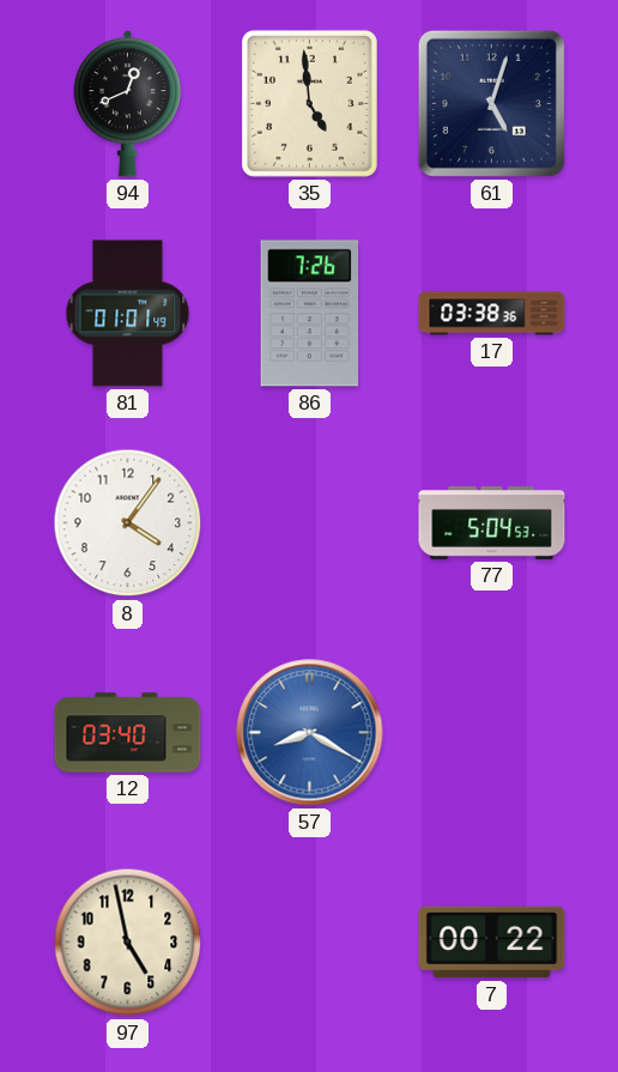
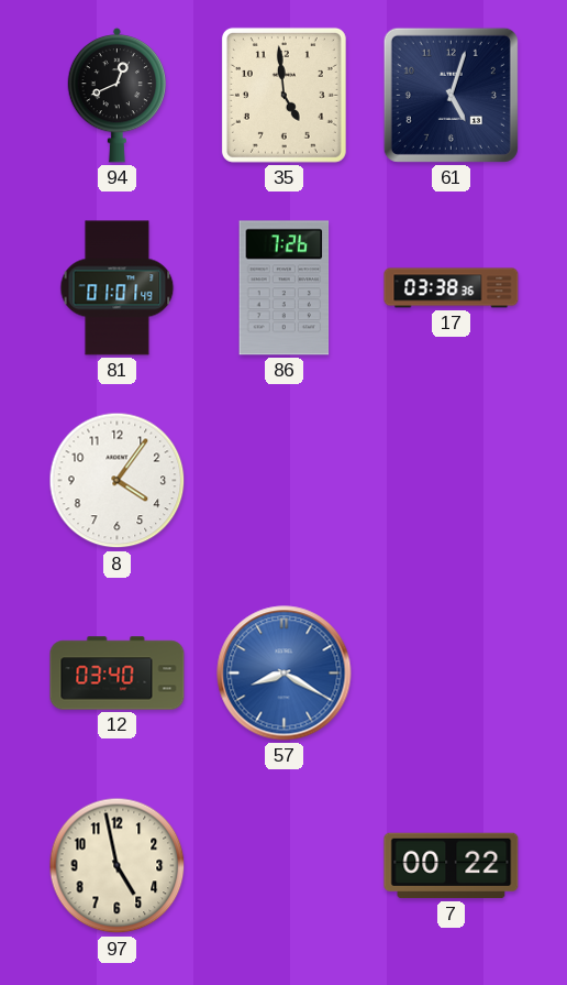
77: 5:04 -> none
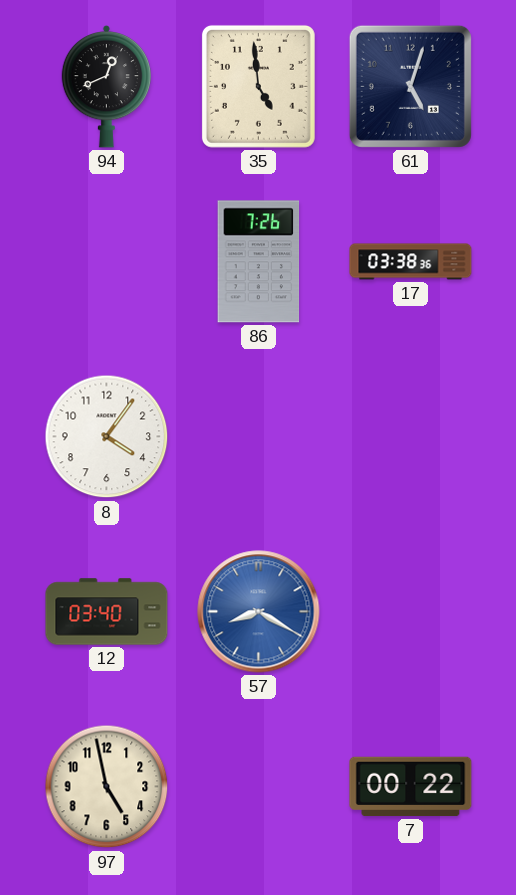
81: 01:01 -> none
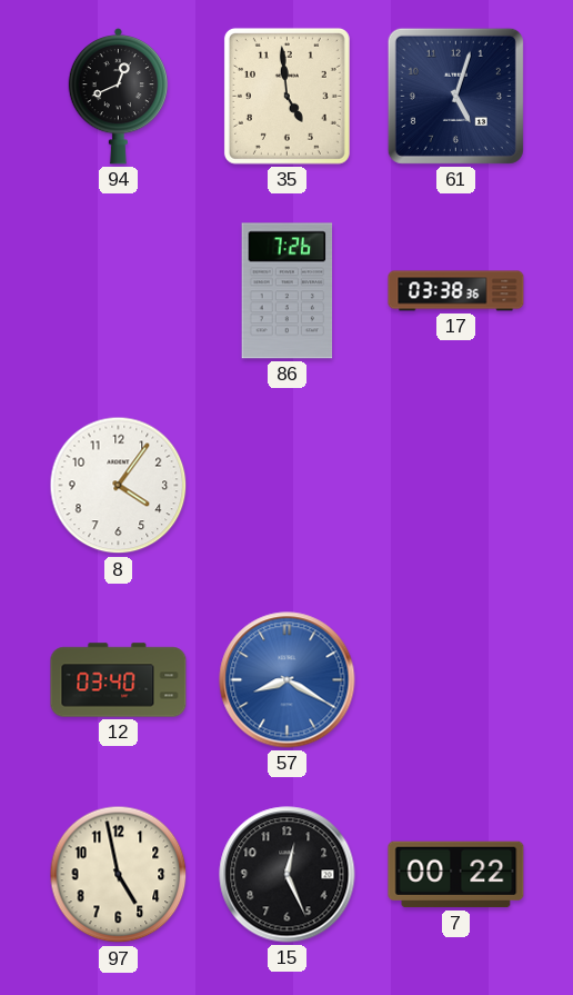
15: none -> 12:26
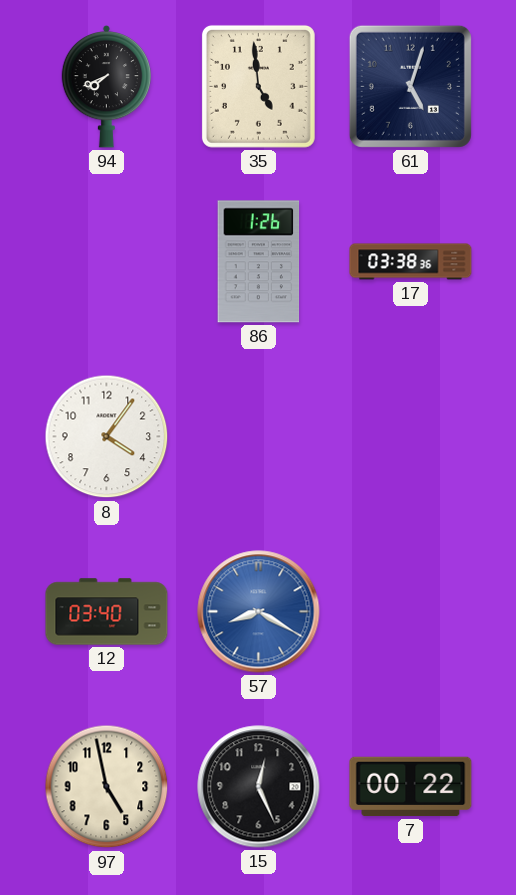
94: 12:41 -> 7:41
86: 7:26 -> 1:26
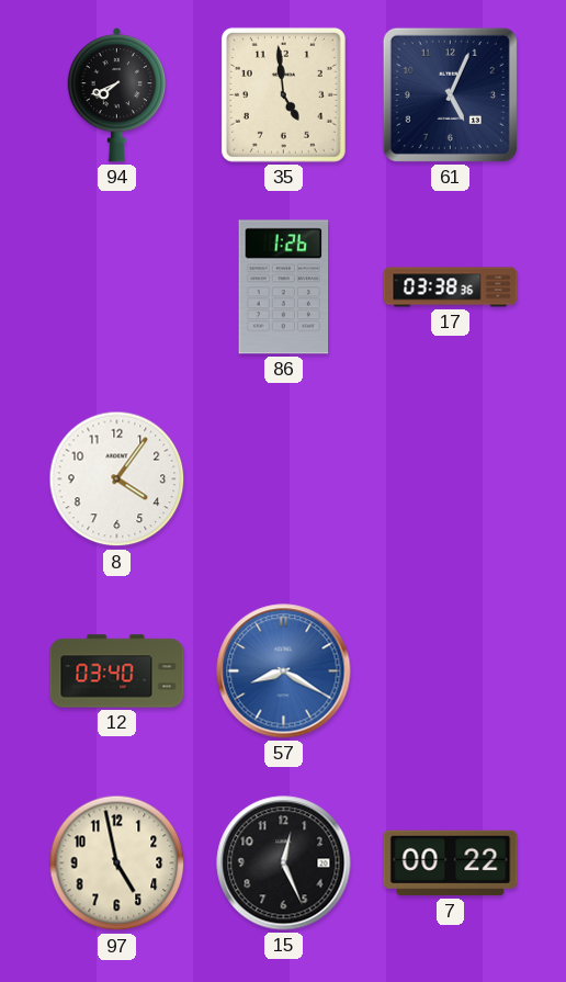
61: 5:03 -> 5:04
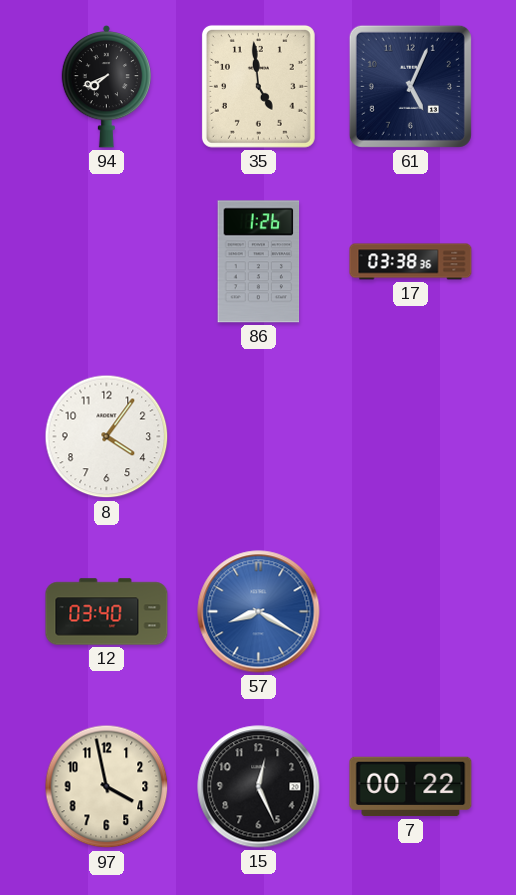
97: 4:58 -> 3:58
